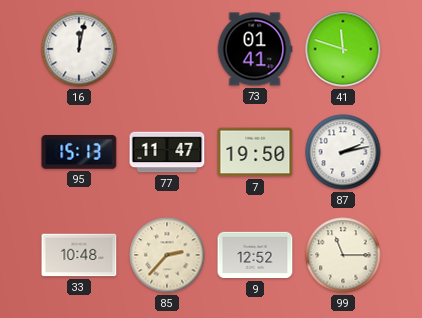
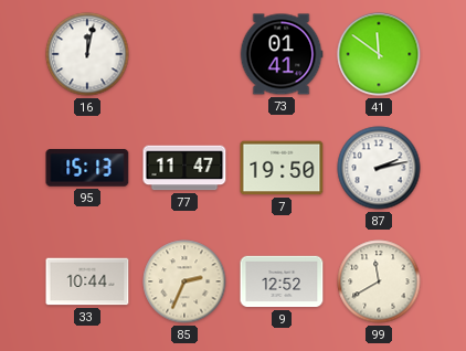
41: 11:48 -> 11:51
33: 10:48 -> 10:44
85: 2:37 -> 2:34
99: 11:15 -> 11:40
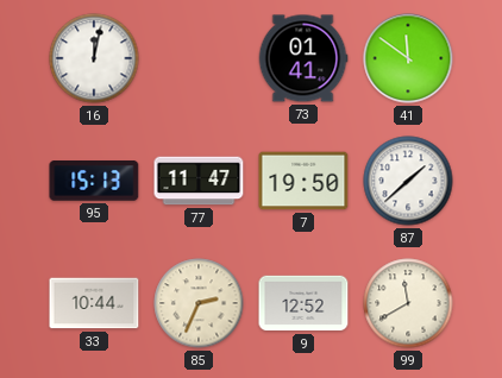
87: 2:13 -> 1:38
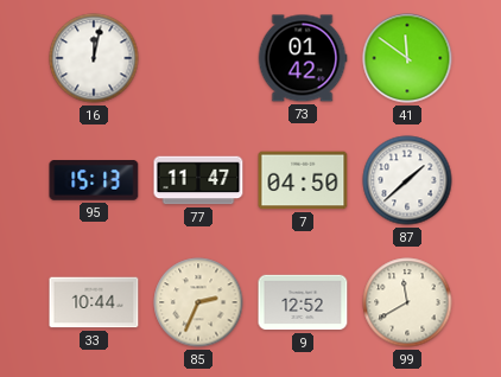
73: 01:41 -> 01:42
7: 19:50 -> 04:50
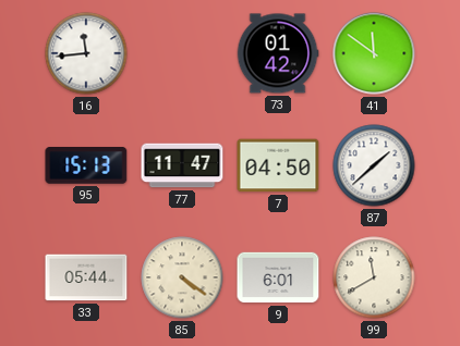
16: 12:02 -> 11:44
33: 10:44 -> 05:44
85: 2:34 -> 4:21
9: 12:52 -> 6:01
